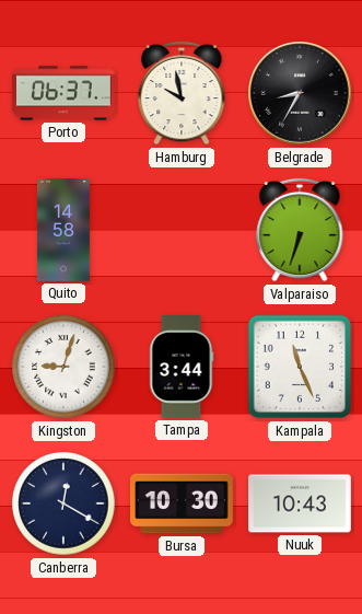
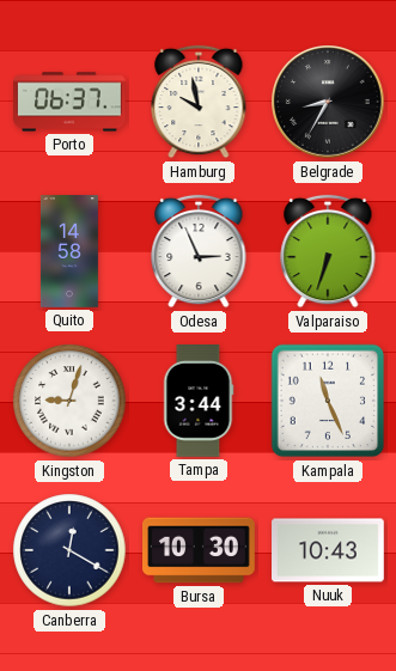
Odesa: none -> 2:56
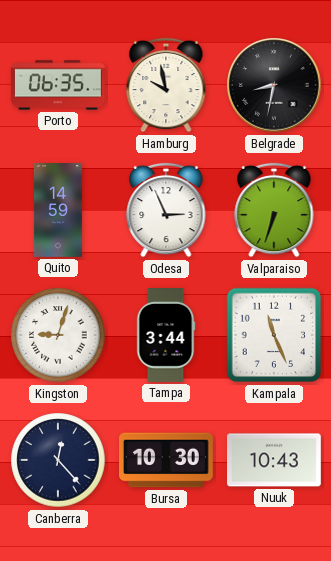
Porto: 06:37 -> 06:35
Belgrade: 8:35 -> 8:32
Quito: 14:58 -> 14:59
Canberra: 12:20 -> 12:23
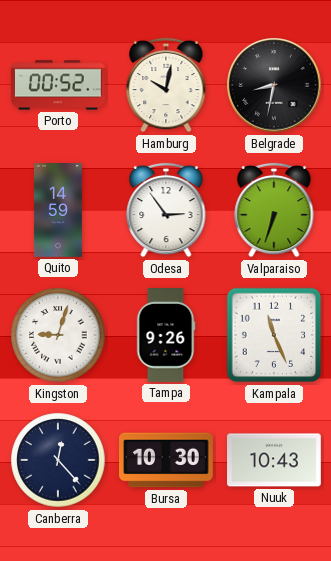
Porto: 06:35 -> 00:52
Hamburg: 9:58 -> 10:02
Odesa: 2:56 -> 2:54
Tampa: 3:44 -> 9:26
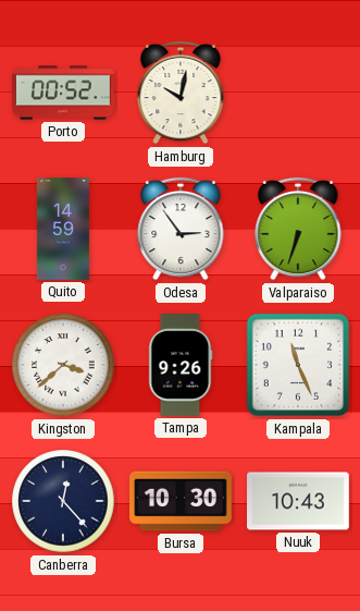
Belgrade: 8:32 -> none
Kingston: 9:03 -> 3:38
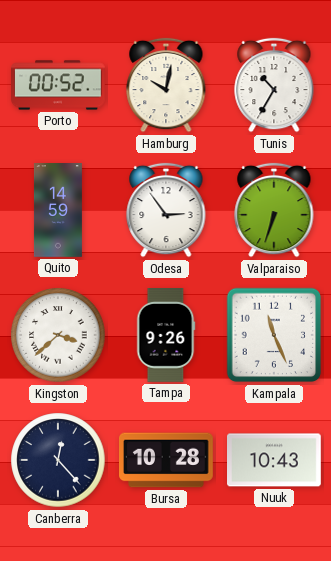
Tunis: none -> 10:35
Bursa: 10:30 -> 10:28
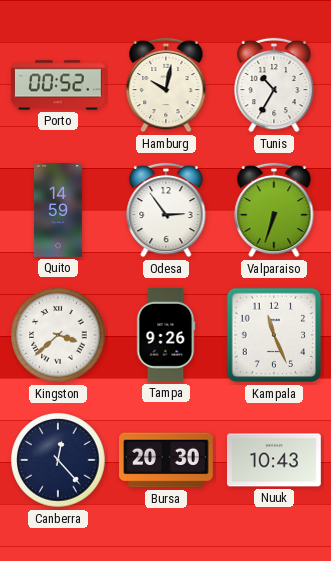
Bursa: 10:28 -> 20:30
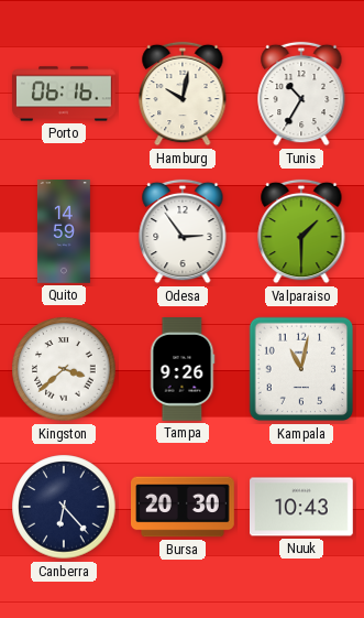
Porto: 00:52 -> 06:16
Valparaiso: 6:33 -> 1:30
Kampala: 11:26 -> 11:02
Canberra: 12:23 -> 6:23
